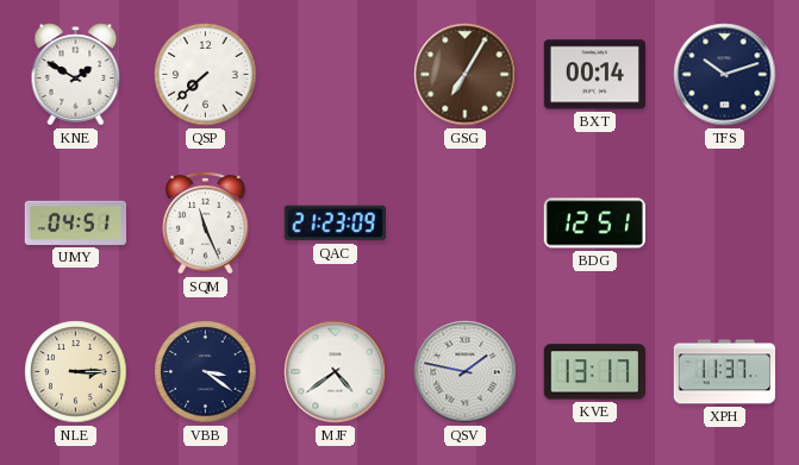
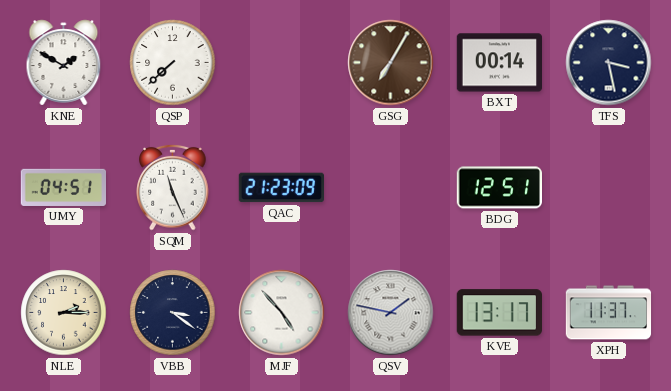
TFS: 10:12 -> 3:28
NLE: 3:15 -> 2:15
MJF: 4:39 -> 4:53
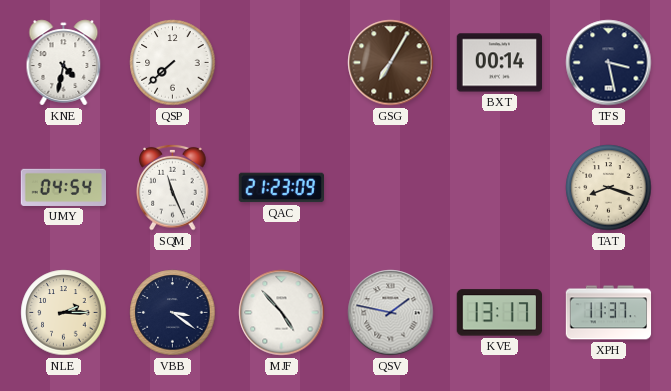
KNE: 1:50 -> 4:32
UMY: 04:51 -> 04:54
BDG: 12:51 -> none
TAT: none -> 8:18
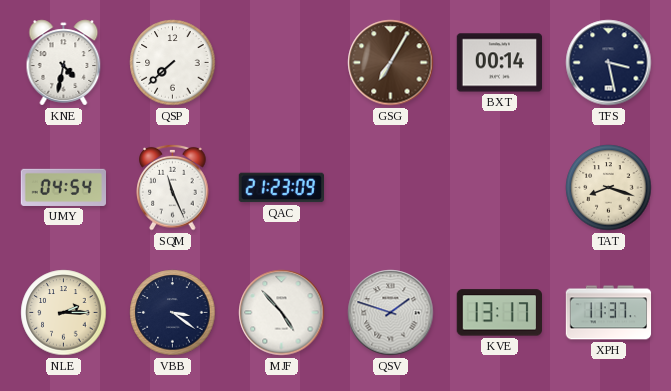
QSV: 1:47 -> 1:48
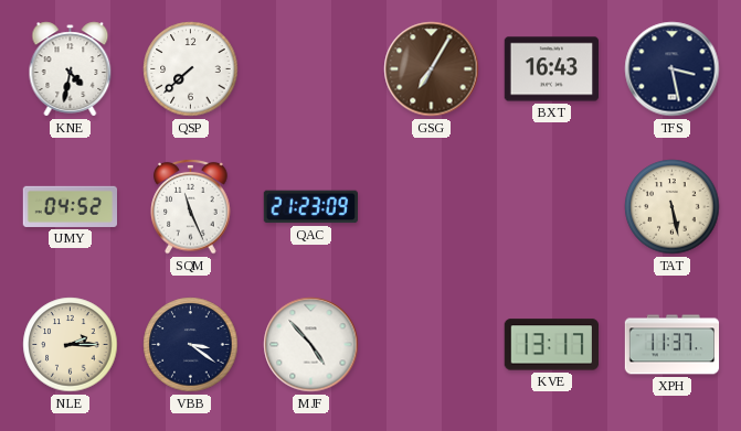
BXT: 00:14 -> 16:43
UMY: 04:54 -> 04:52
TAT: 8:18 -> 5:28
QSV: 1:48 -> none
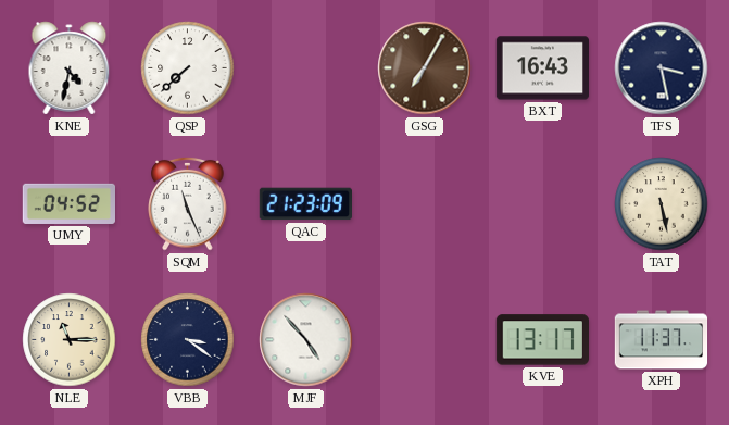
NLE: 2:15 -> 11:15
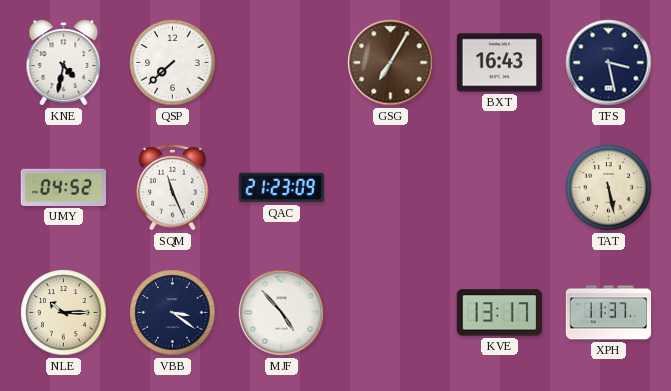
NLE: 11:15 -> 10:15
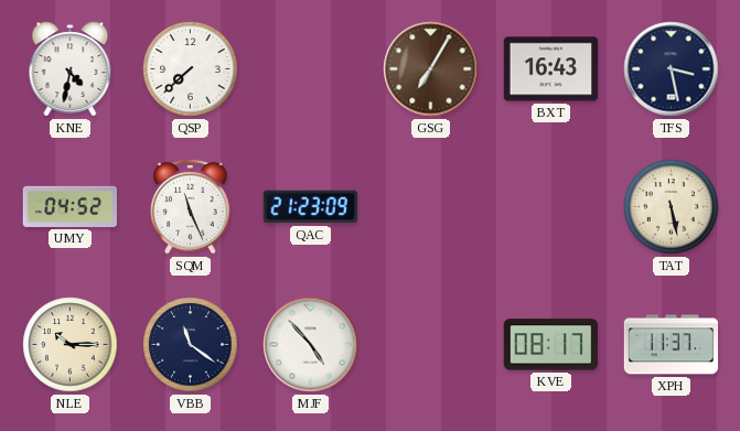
VBB: 3:21 -> 11:21
KVE: 13:17 -> 08:17
